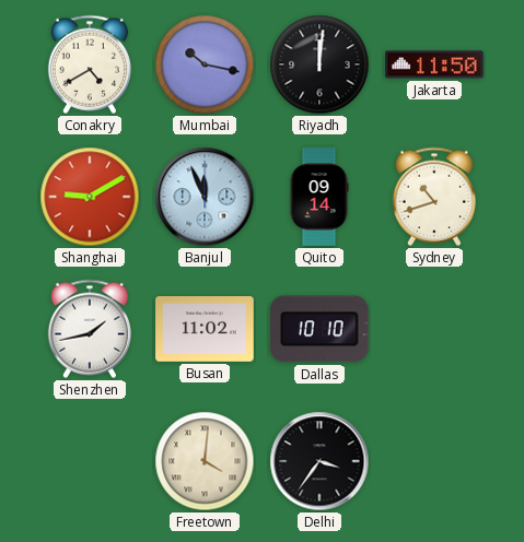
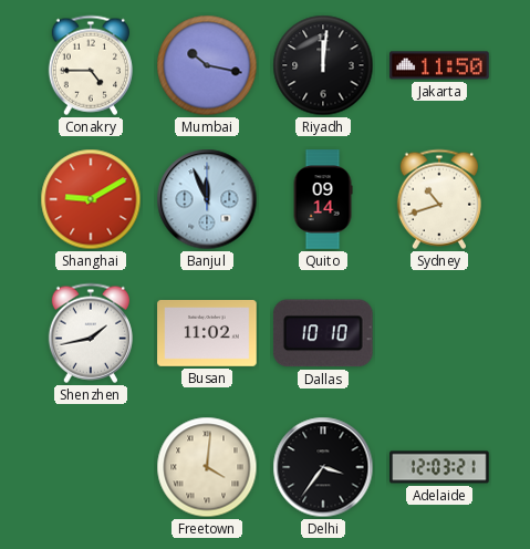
Conakry: 4:40 -> 4:45
Adelaide: none -> 12:03
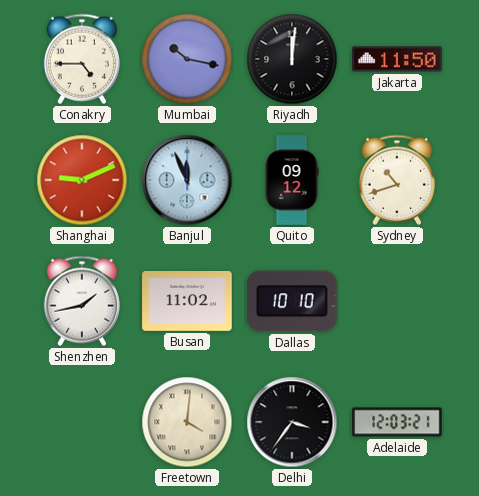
Shanghai: 9:10 -> 9:11
Quito: 09:14 -> 09:12
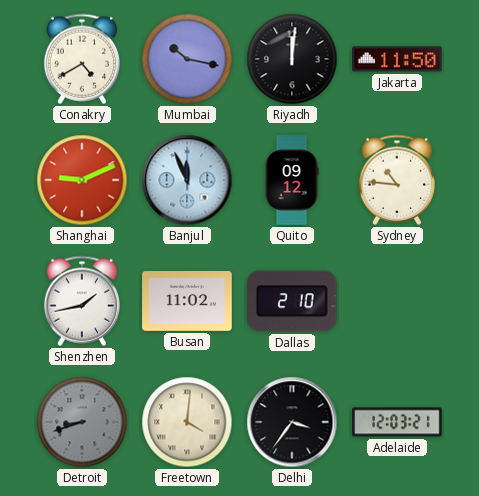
Conakry: 4:45 -> 4:40
Sydney: 10:42 -> 10:46
Dallas: 10:10 -> 2:10
Detroit: none -> 8:42
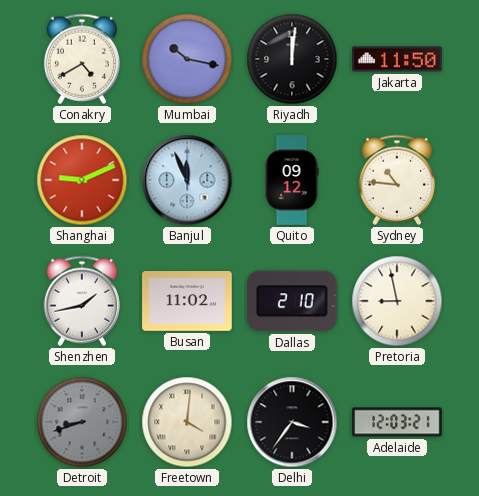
Pretoria: none -> 8:58
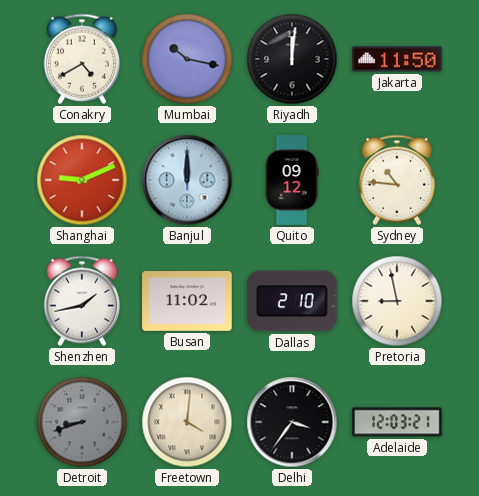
Banjul: 11:56 -> 12:00
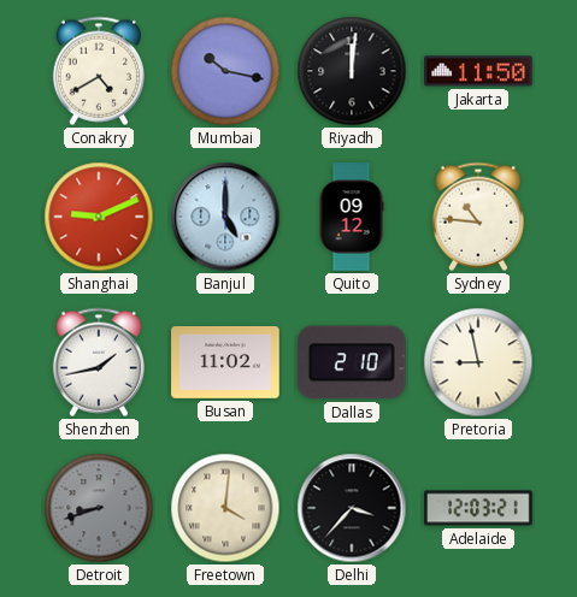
Banjul: 12:00 -> 5:00
Delhi: 3:36 -> 3:37
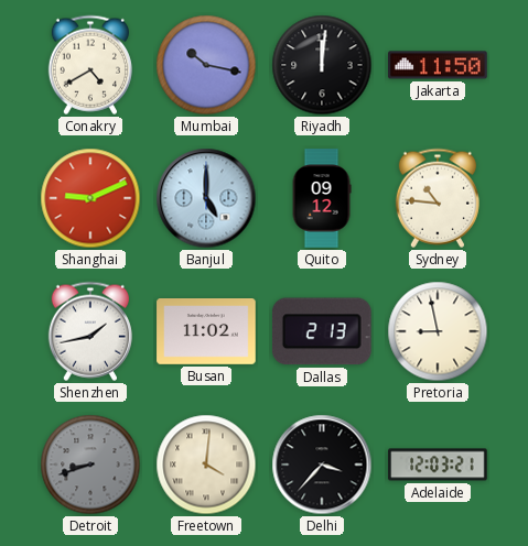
Dallas: 2:10 -> 2:13
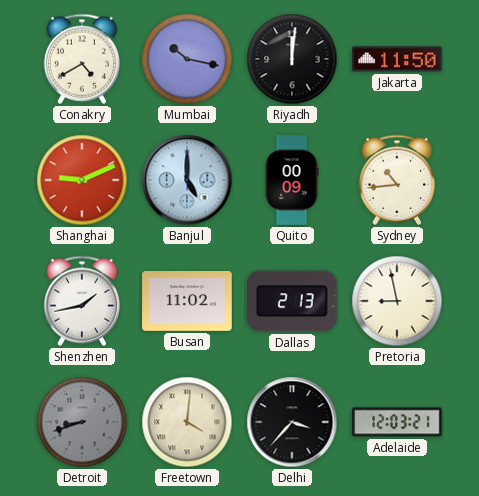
Quito: 09:12 -> 00:09
Sydney: 10:46 -> 10:44
